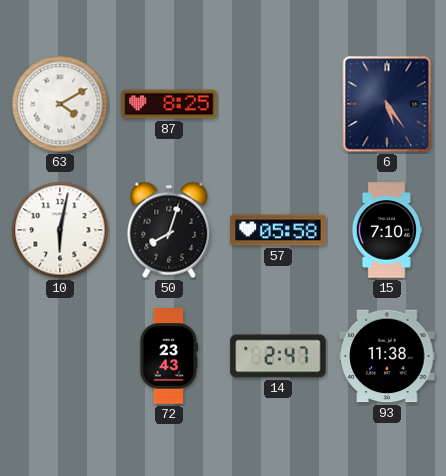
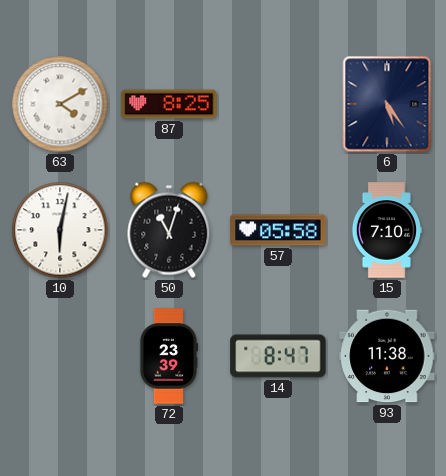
50: 8:03 -> 11:03
72: 23:43 -> 23:39
14: 2:47 -> 8:47
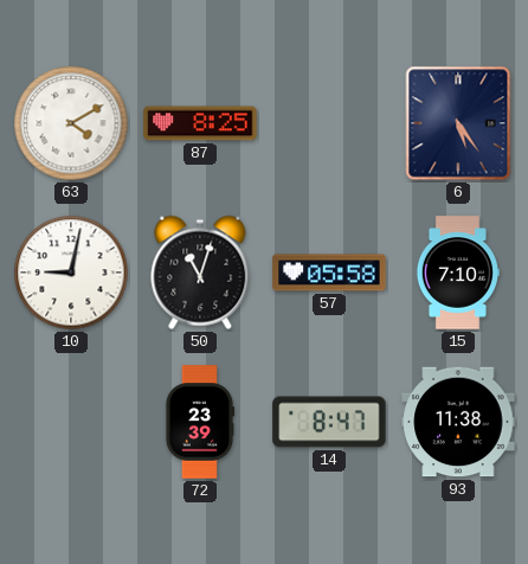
10: 6:02 -> 9:02
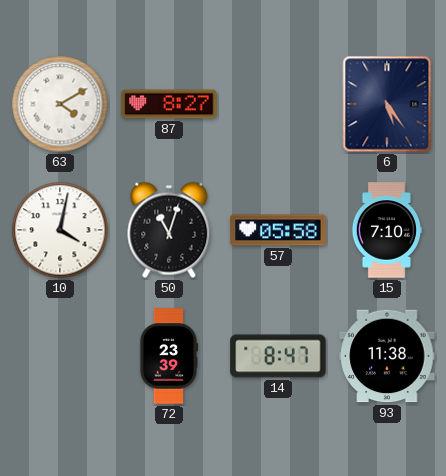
87: 8:25 -> 8:27
10: 9:02 -> 4:02
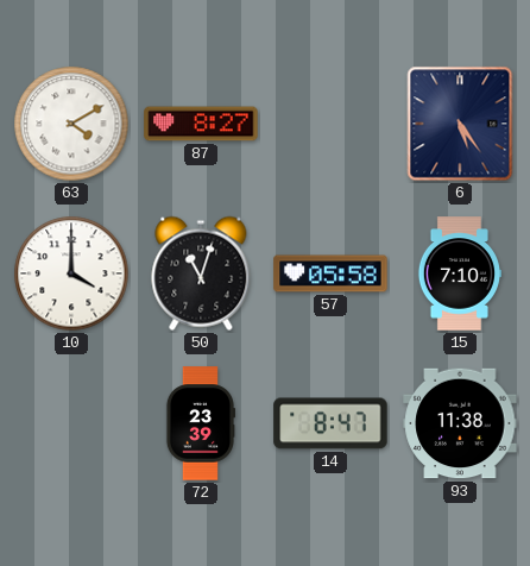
10: 4:02 -> 4:00
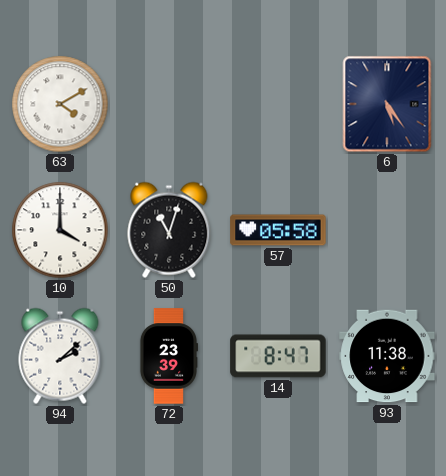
87: 8:27 -> none
15: 7:10 -> none
94: none -> 2:08
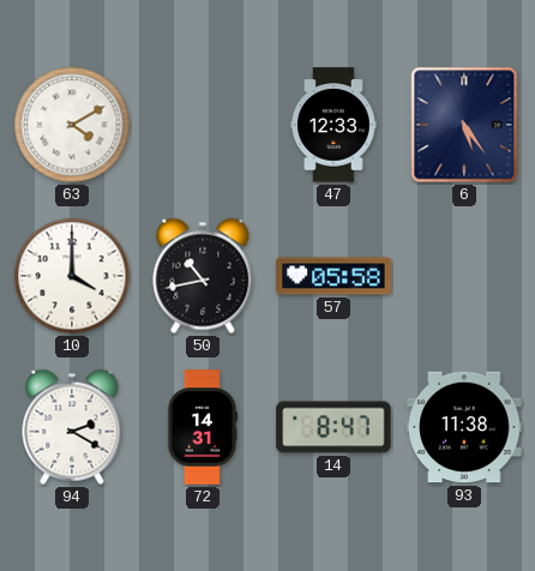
47: none -> 12:33
50: 11:03 -> 10:43
94: 2:08 -> 2:20
72: 23:39 -> 14:31
